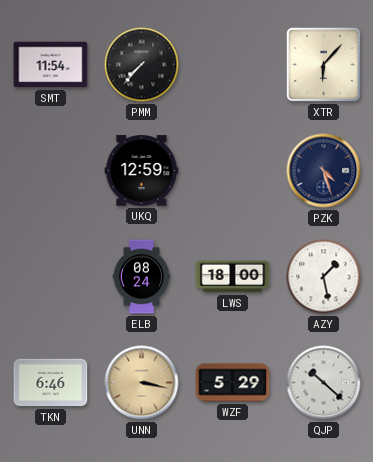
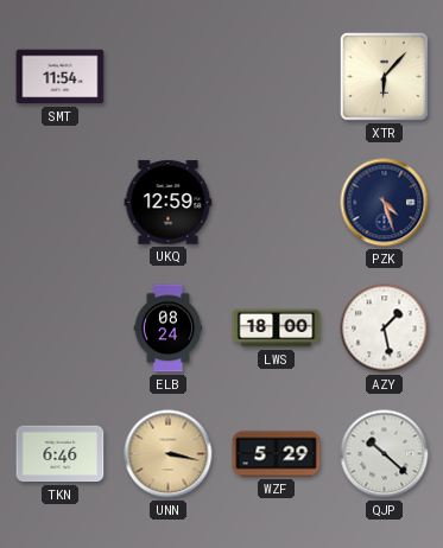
PMM: 7:37 -> none
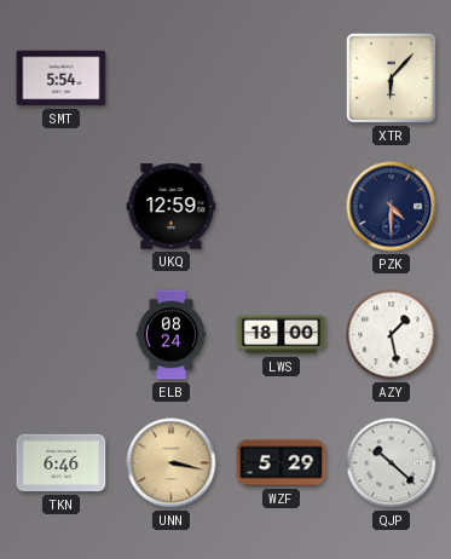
SMT: 11:54 -> 5:54
PZK: 4:27 -> 4:30
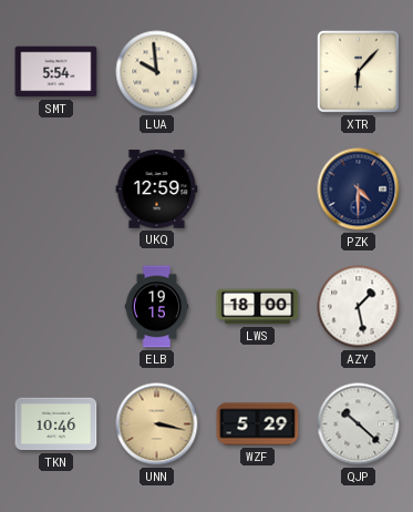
LUA: none -> 9:59
ELB: 08:24 -> 19:15
TKN: 6:46 -> 10:46
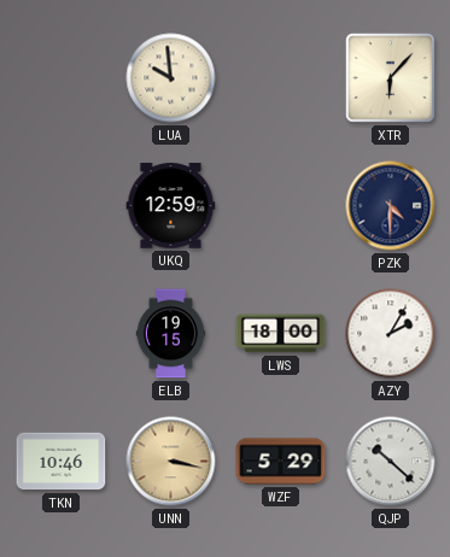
SMT: 5:54 -> none
AZY: 1:28 -> 2:05
